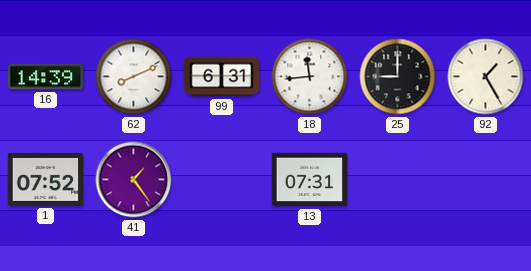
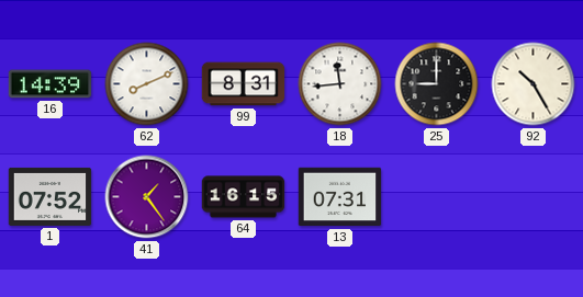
99: 6:31 -> 8:31
92: 1:25 -> 10:25
64: none -> 16:15
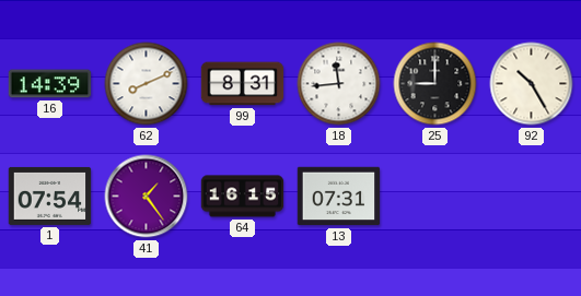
1: 07:52 -> 07:54
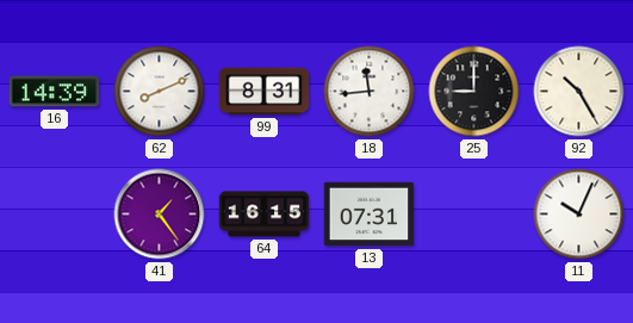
1: 07:54 -> none
11: none -> 10:04
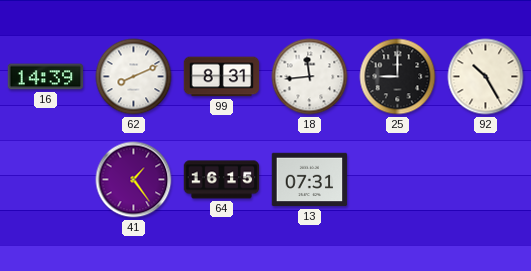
11: 10:04 -> none
